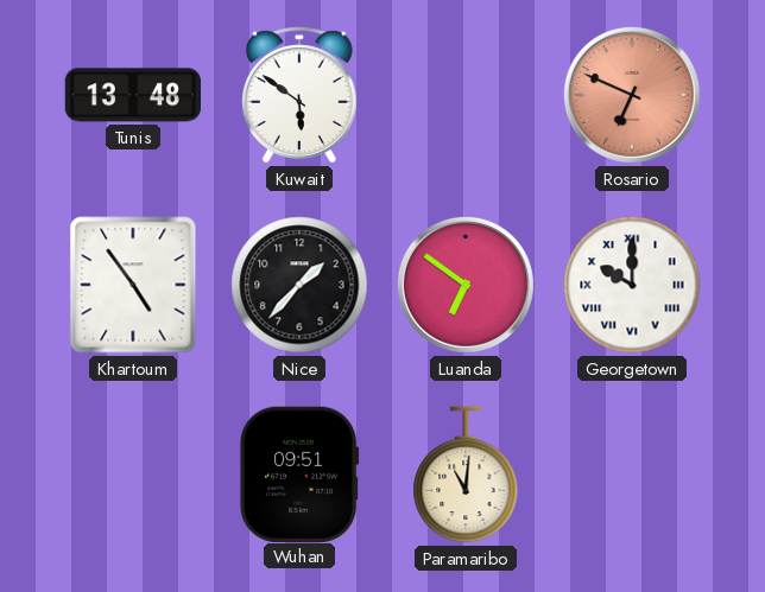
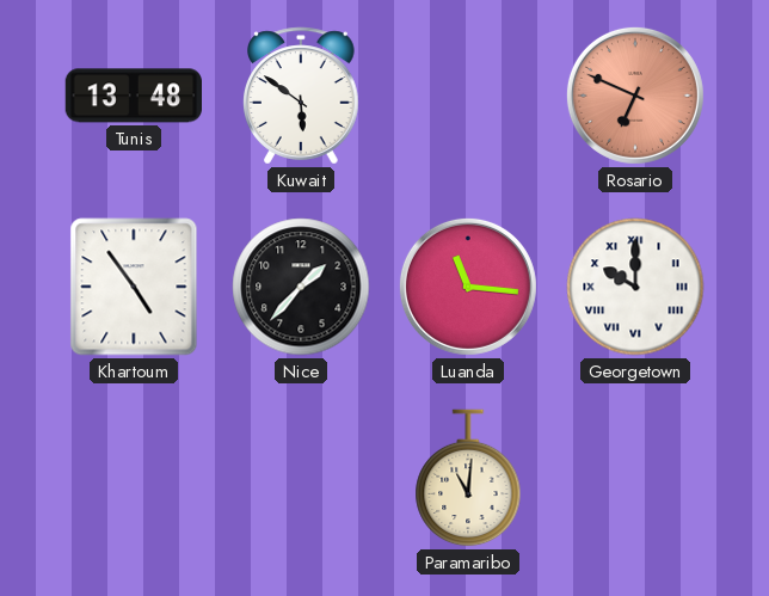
Luanda: 6:51 -> 11:16
Wuhan: 09:51 -> none
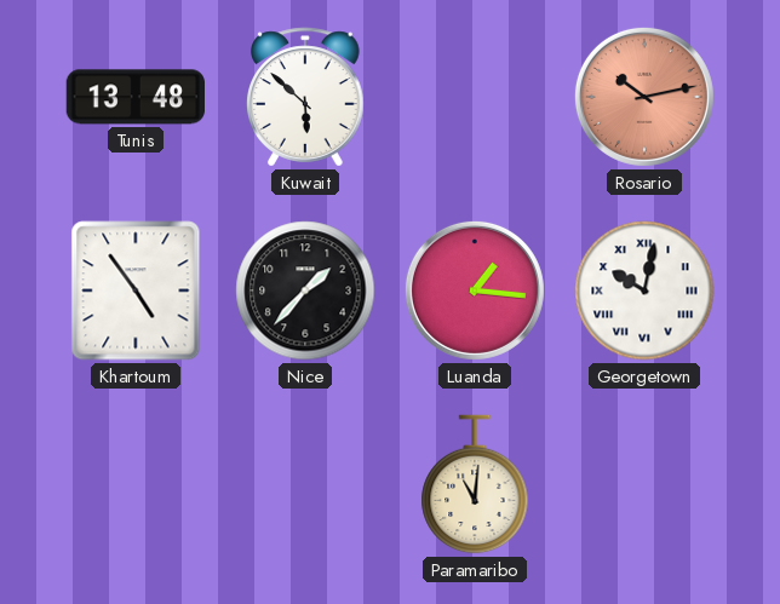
Kuwait: 5:51 -> 5:52
Rosario: 6:49 -> 10:13
Luanda: 11:16 -> 1:16
Georgetown: 10:00 -> 10:02
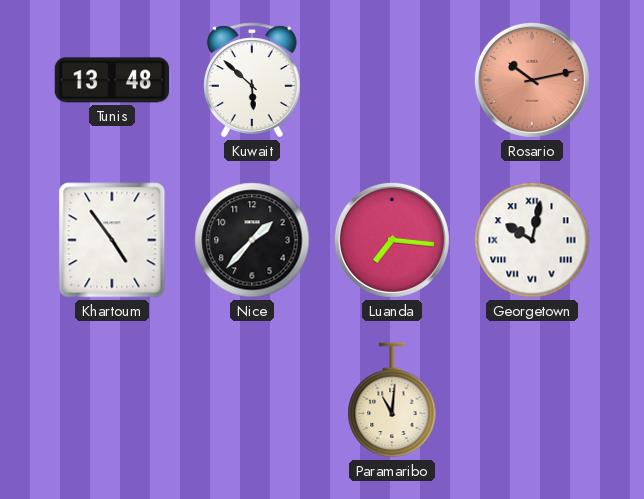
Luanda: 1:16 -> 7:16
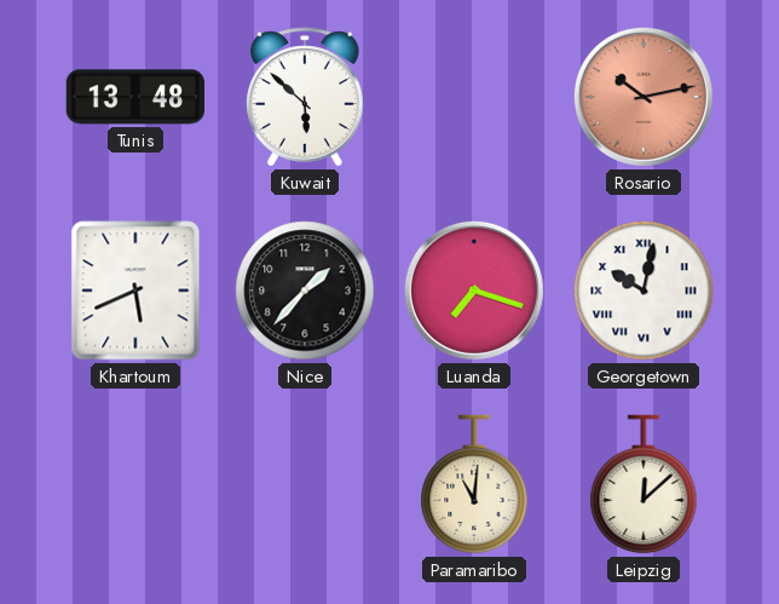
Khartoum: 4:54 -> 5:41
Luanda: 7:16 -> 7:18
Leipzig: none -> 12:08
